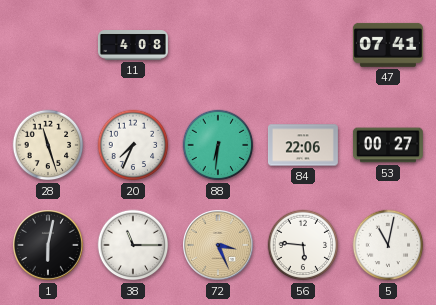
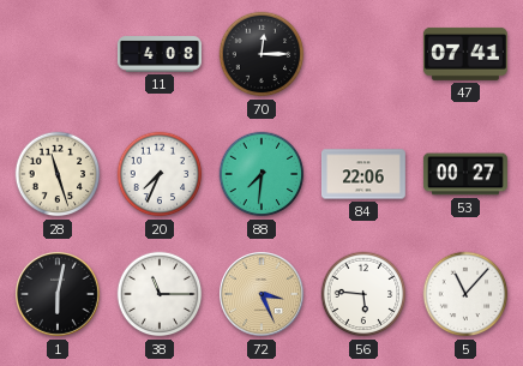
70: none -> 12:15
88: 6:31 -> 7:31
5: 11:02 -> 11:07
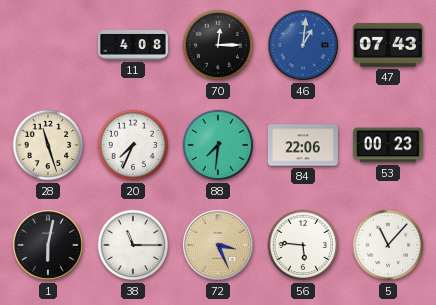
46: none -> 1:01
47: 07:41 -> 07:43
53: 00:27 -> 00:23
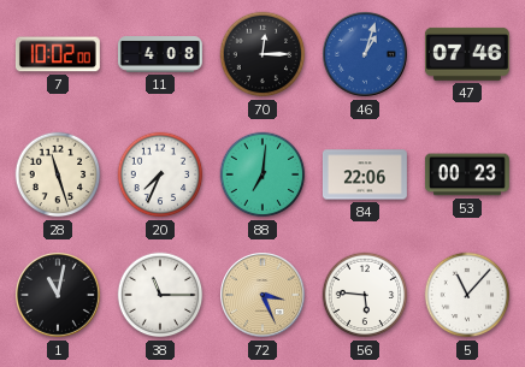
7: none -> 10:02
46: 1:01 -> 1:03
47: 07:43 -> 07:46
88: 7:31 -> 7:01
1: 6:02 -> 11:02
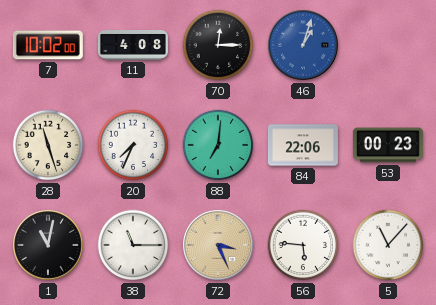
47: 07:46 -> none
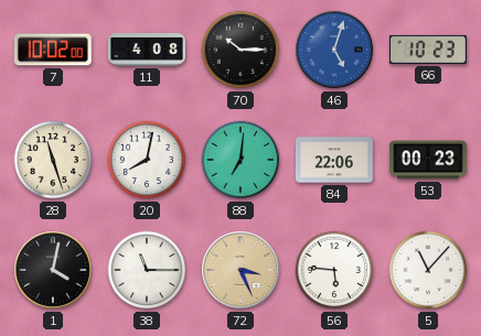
70: 12:15 -> 10:15
46: 1:03 -> 5:03
66: none -> 10:23
20: 7:34 -> 8:02
1: 11:02 -> 4:02
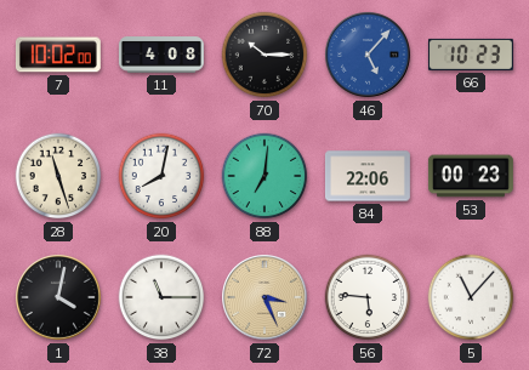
46: 5:03 -> 5:07
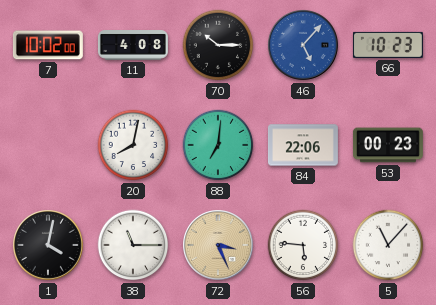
28: 11:27 -> none
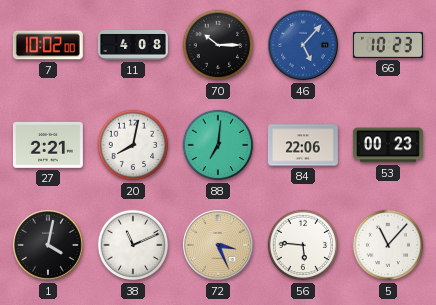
27: none -> 2:21
38: 11:15 -> 11:11
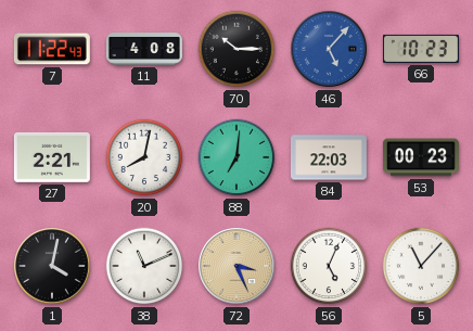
7: 10:02 -> 11:22
84: 22:06 -> 22:03
56: 5:46 -> 5:04
